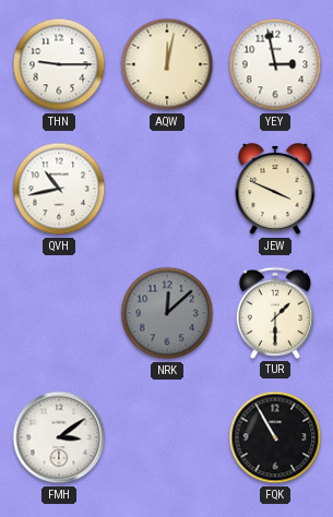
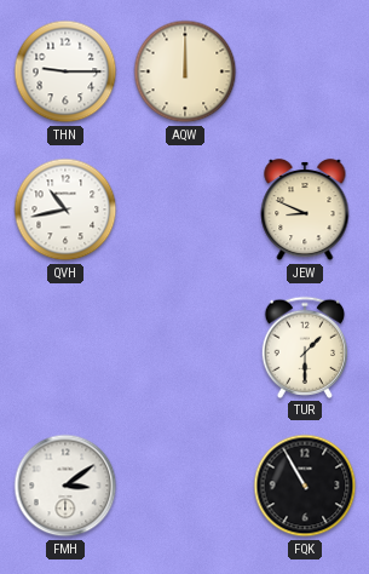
AQW: 12:02 -> 12:00
YEY: 2:58 -> none
JEW: 3:49 -> 8:49
NRK: 12:08 -> none
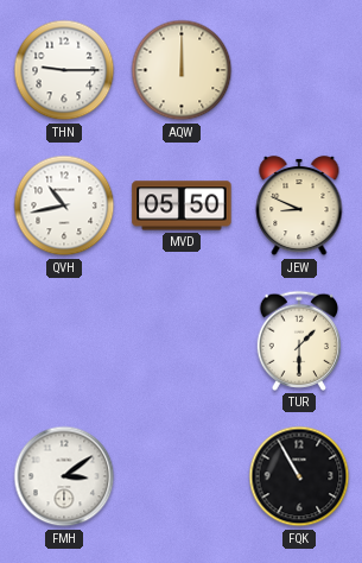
MVD: none -> 05:50
